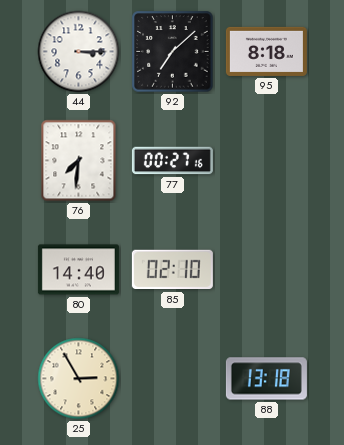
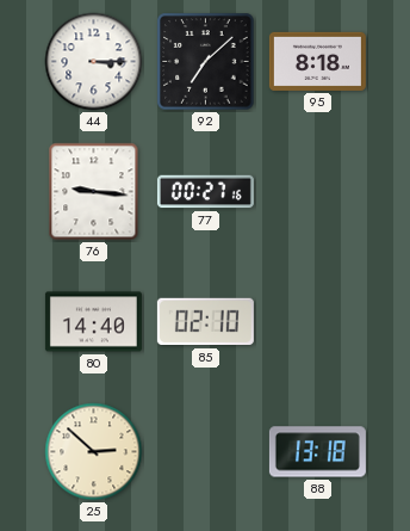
76: 7:31 -> 9:16
25: 2:55 -> 2:52
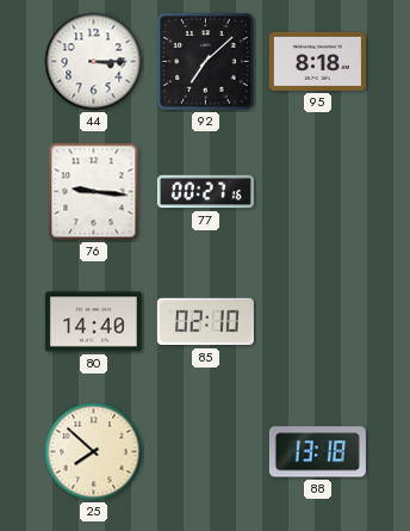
25: 2:52 -> 7:52
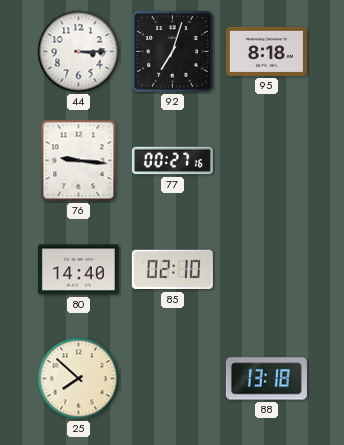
92: 7:08 -> 7:03
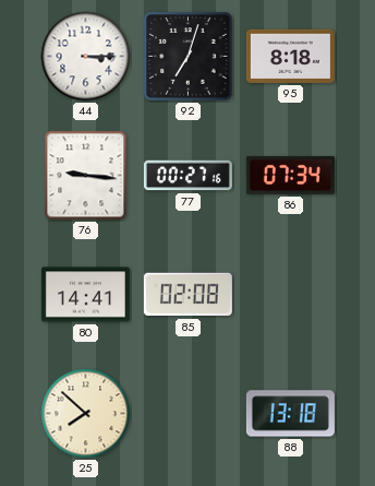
86: none -> 07:34
80: 14:40 -> 14:41
85: 02:10 -> 02:08
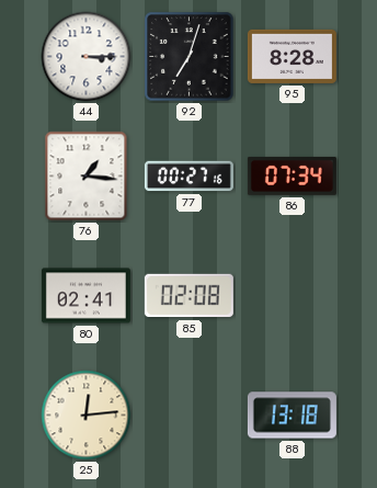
95: 8:18 -> 8:28
76: 9:16 -> 1:16
80: 14:41 -> 02:41
25: 7:52 -> 12:14
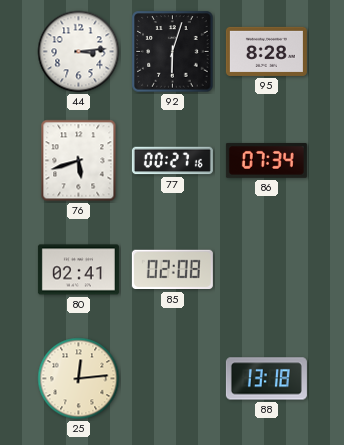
44: 3:15 -> 3:14
92: 7:03 -> 6:03
76: 1:16 -> 5:42
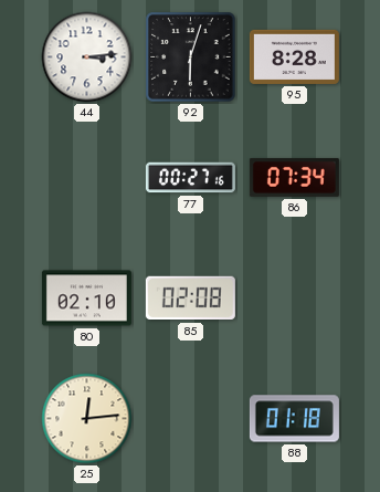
76: 5:42 -> none
80: 02:41 -> 02:10
88: 13:18 -> 01:18
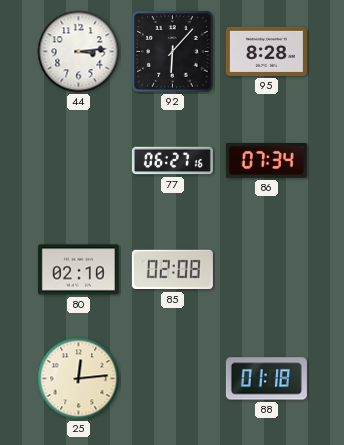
92: 6:03 -> 6:07
77: 00:27 -> 06:27
